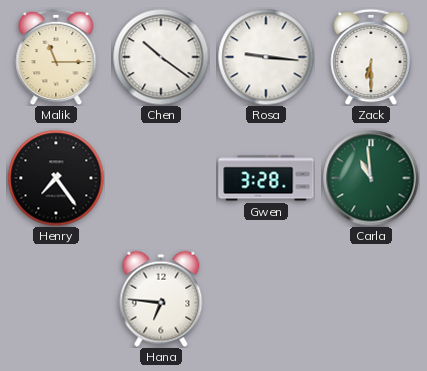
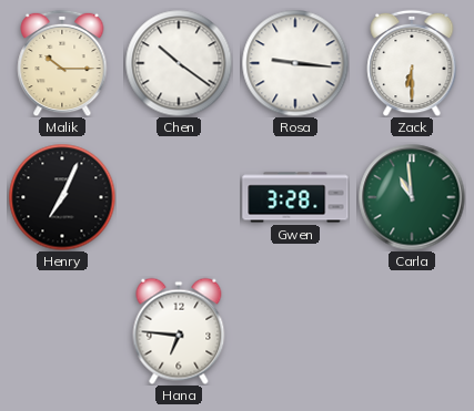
Malik: 11:15 -> 10:15
Henry: 7:24 -> 7:04
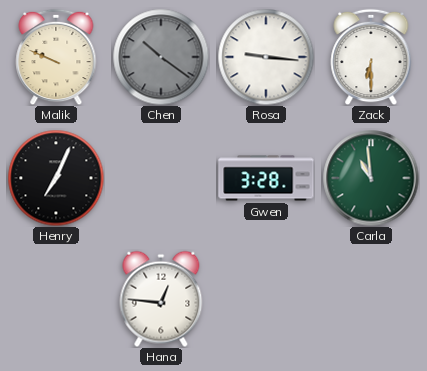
Malik: 10:15 -> 9:49
Chen dial: white -> grey
Hana: 6:46 -> 12:46
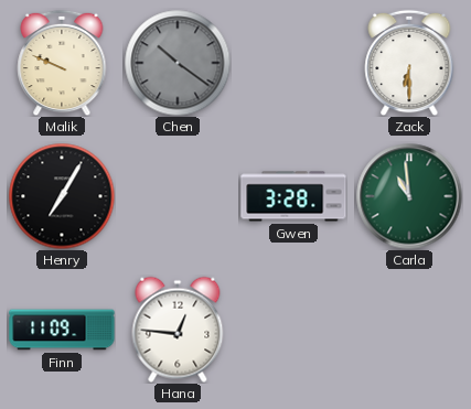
Rosa: 9:16 -> none
Henry: 7:04 -> 7:05
Finn: none -> 11:09
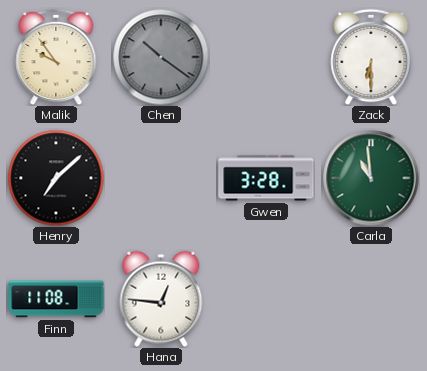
Malik: 9:49 -> 9:54
Henry: 7:05 -> 7:08
Finn: 11:09 -> 11:08
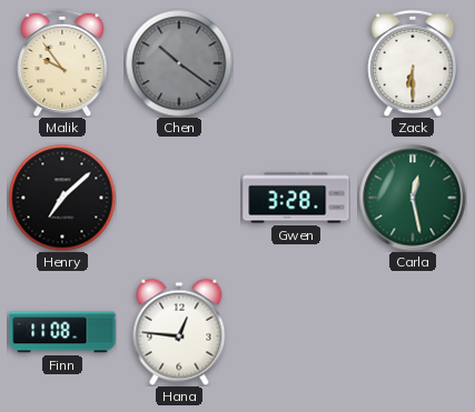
Carla: 10:59 -> 12:28
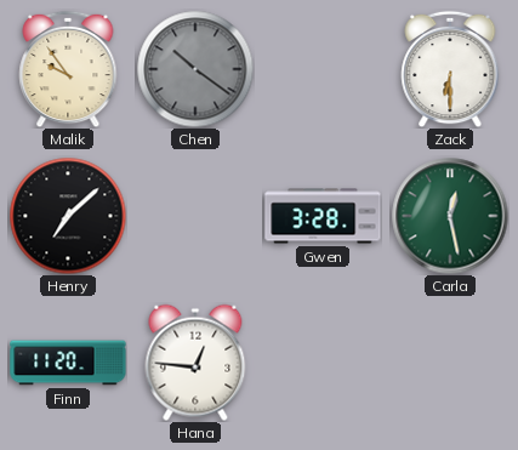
Finn: 11:08 -> 11:20
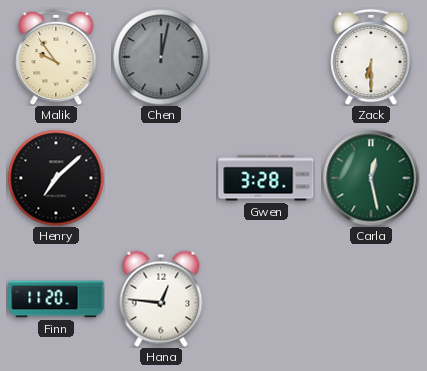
Chen: 10:21 -> 12:02
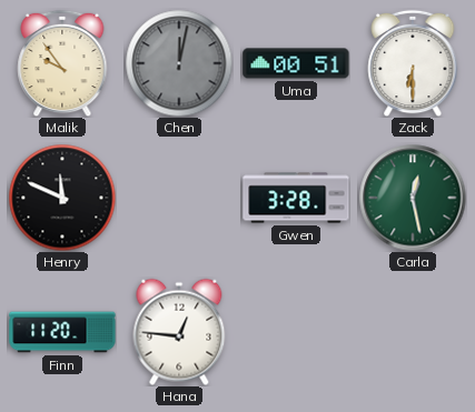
Uma: none -> 00:51
Henry: 7:08 -> 11:49
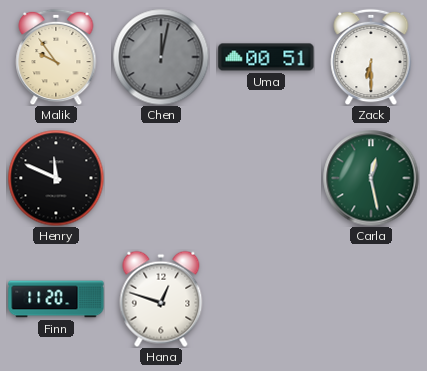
Gwen: 3:28 -> none
Hana: 12:46 -> 12:48
